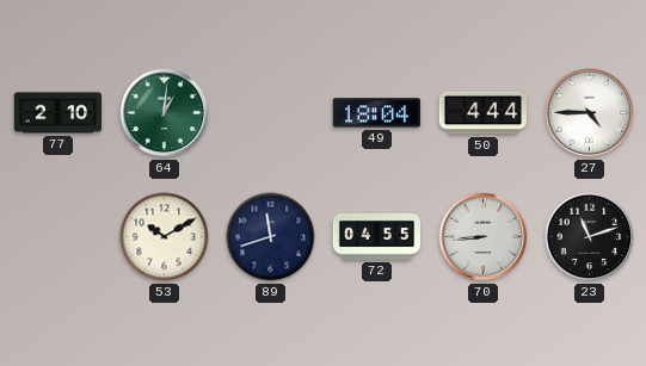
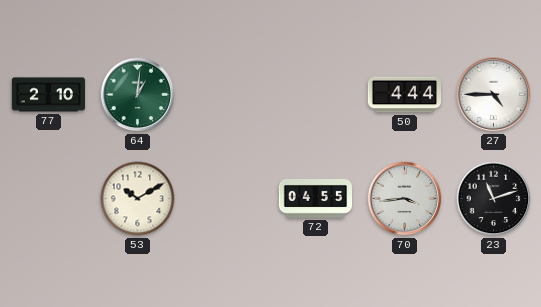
49: 18:04 -> none
89: 11:42 -> none
70: 8:44 -> 3:44
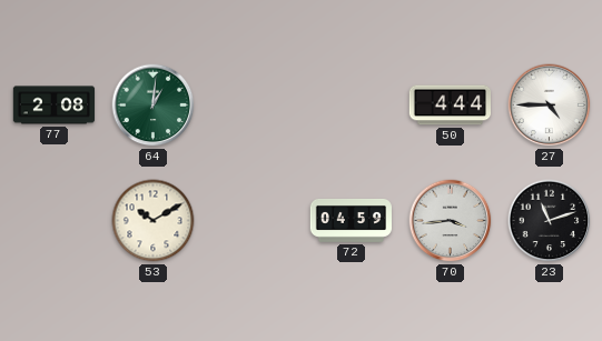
77: 2:10 -> 2:08
72: 04:55 -> 04:59
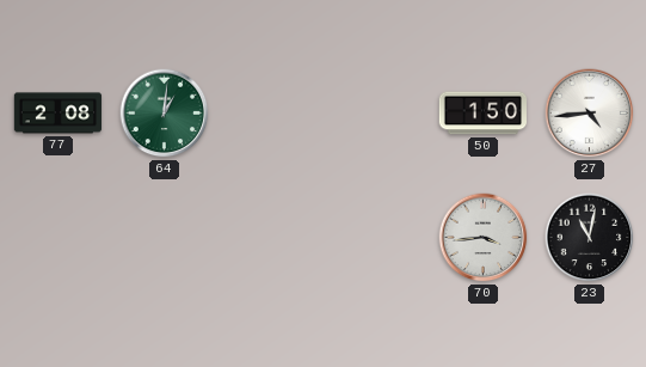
50: 4:44 -> 1:50
27: 4:45 -> 4:44
53: 10:10 -> none
72: 04:59 -> none
23: 11:12 -> 11:02
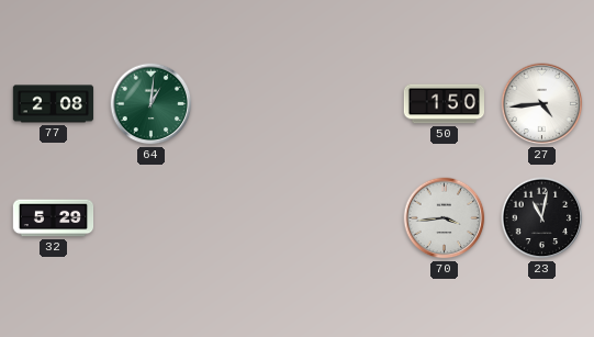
32: none -> 5:29
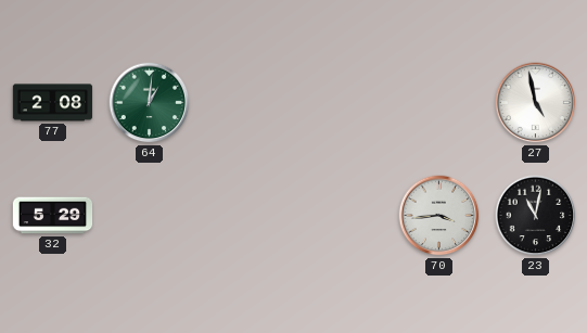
50: 1:50 -> none
27: 4:44 -> 4:58
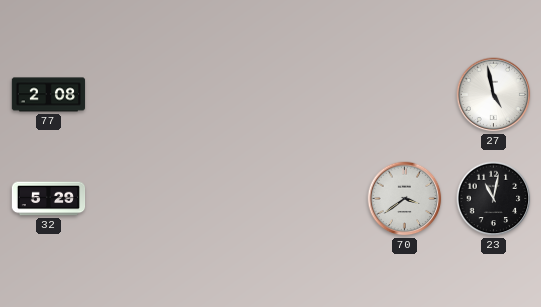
64: 1:01 -> none
70: 3:44 -> 3:39
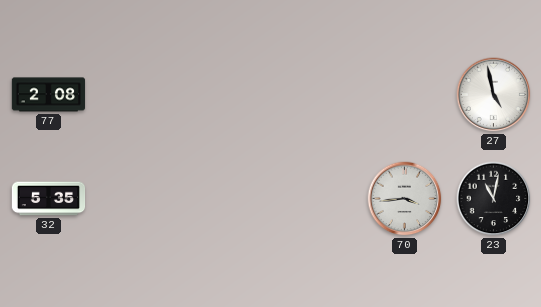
32: 5:29 -> 5:35
70: 3:39 -> 3:44
